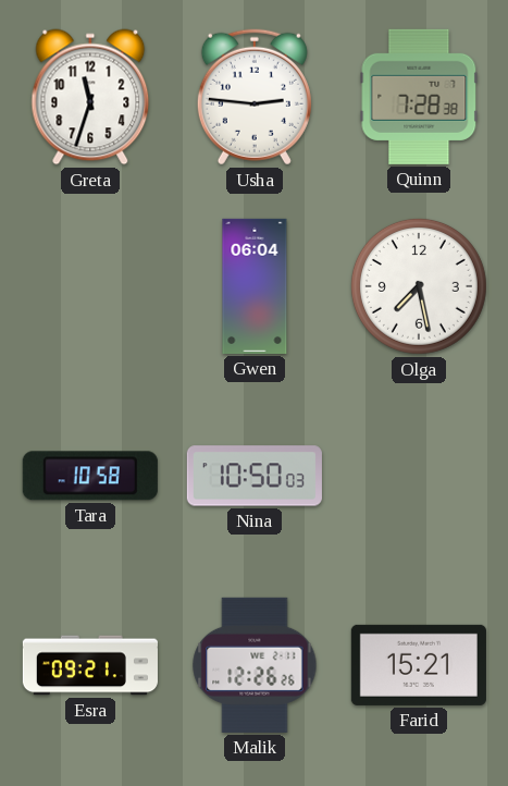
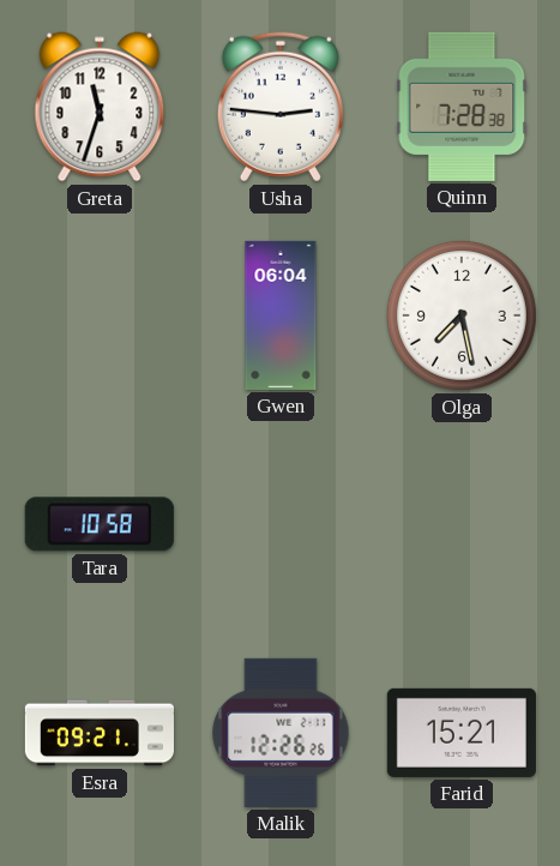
Nina: 10:50 -> none
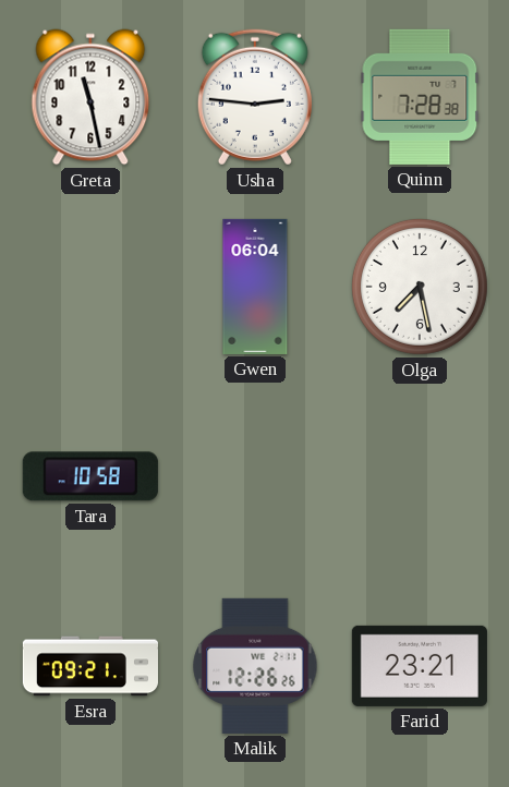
Greta: 11:33 -> 11:28
Farid: 15:21 -> 23:21
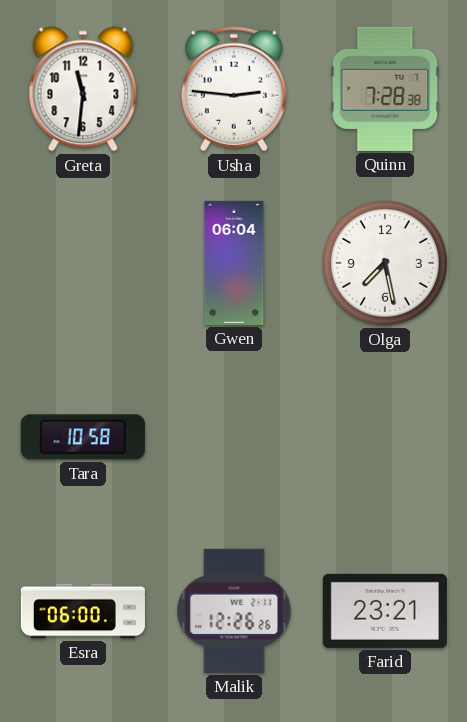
Greta: 11:28 -> 11:31
Esra: 09:21 -> 06:00
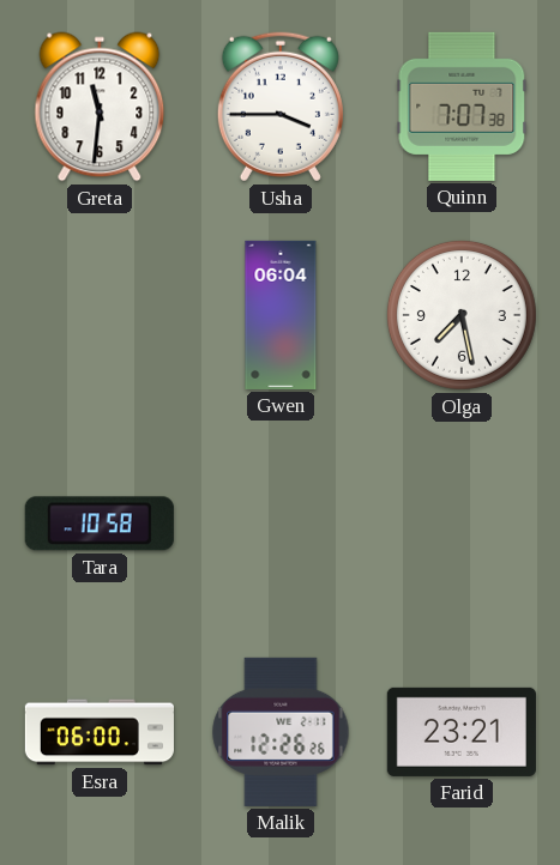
Usha: 2:46 -> 3:45
Quinn: 7:28 -> 7:07
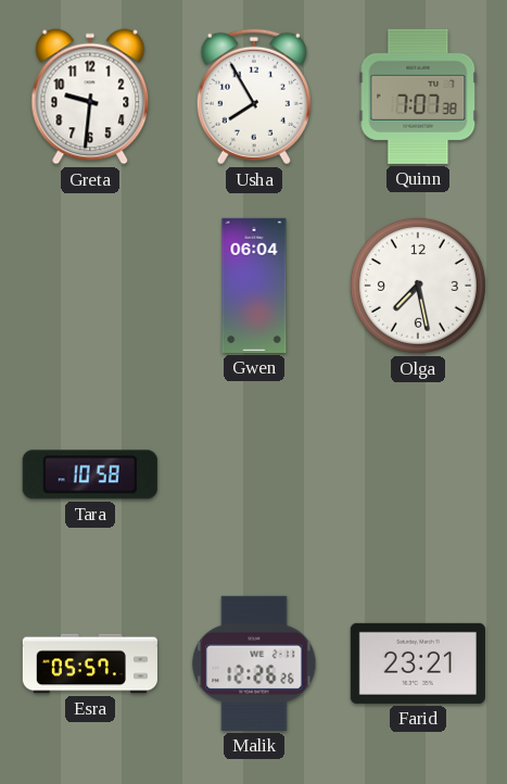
Greta: 11:31 -> 9:31
Usha: 3:45 -> 7:55
Esra: 06:00 -> 05:57
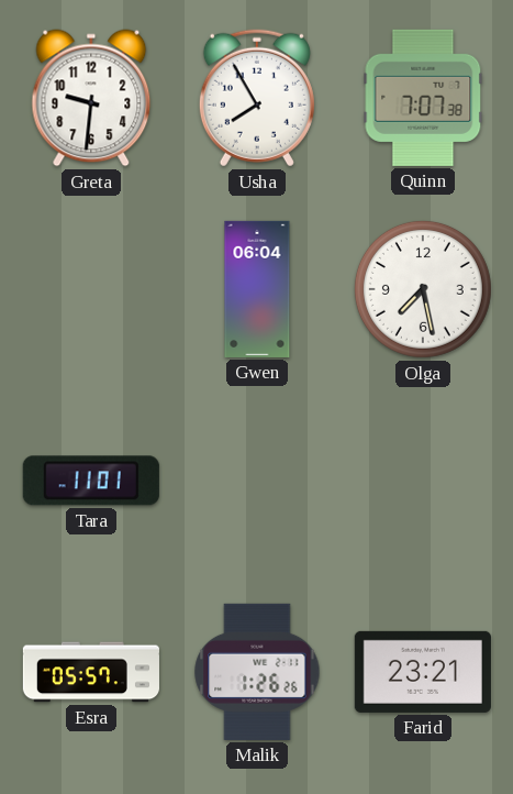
Tara: 10:58 -> 11:01
Malik: 12:26 -> 1:26
